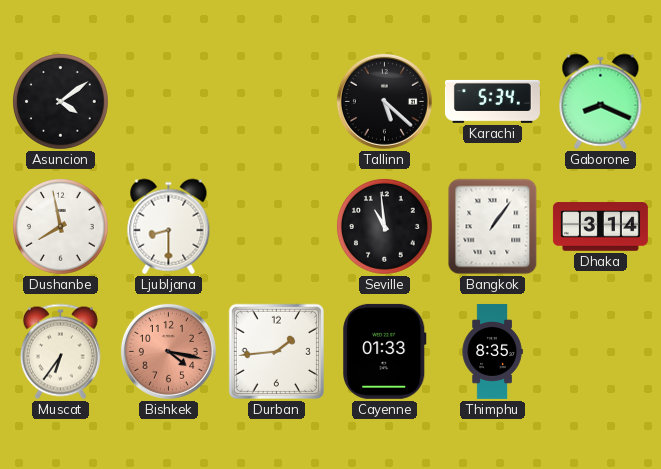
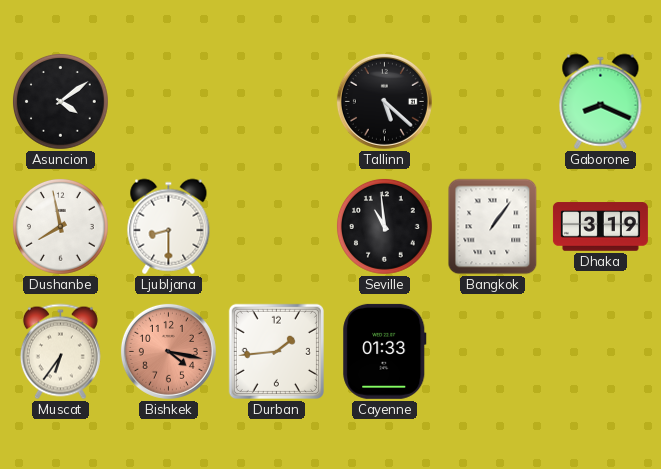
Karachi: 5:34 -> none
Dhaka: 3:14 -> 3:19
Thimphu: 8:35 -> none
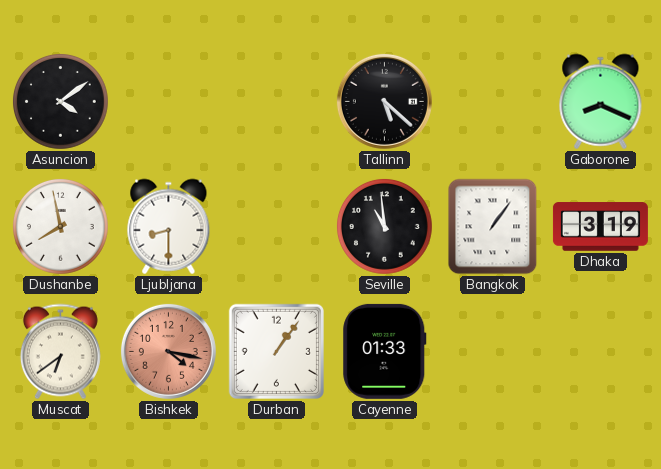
Muscat: 6:36 -> 6:39
Durban: 1:44 -> 1:06
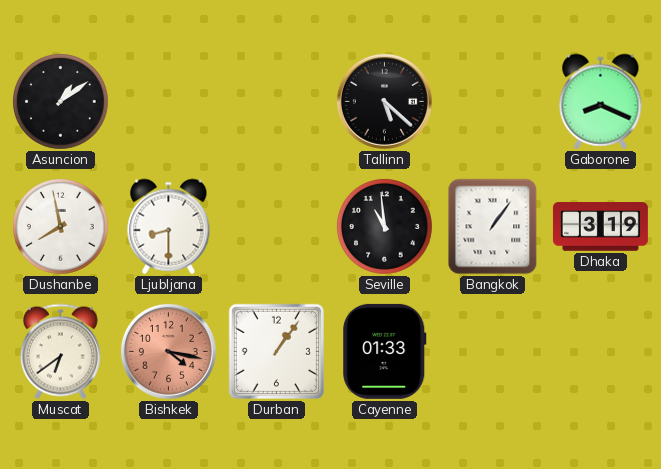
Asuncion: 4:09 -> 1:09
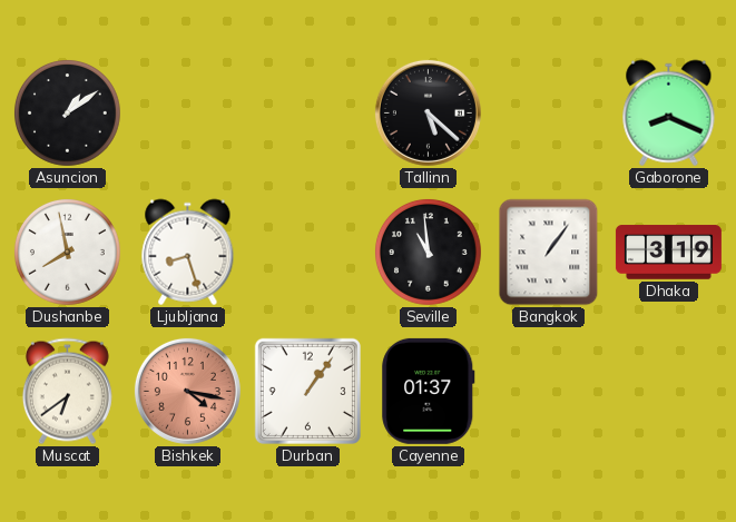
Ljubljana: 8:30 -> 8:27
Cayenne: 01:33 -> 01:37
